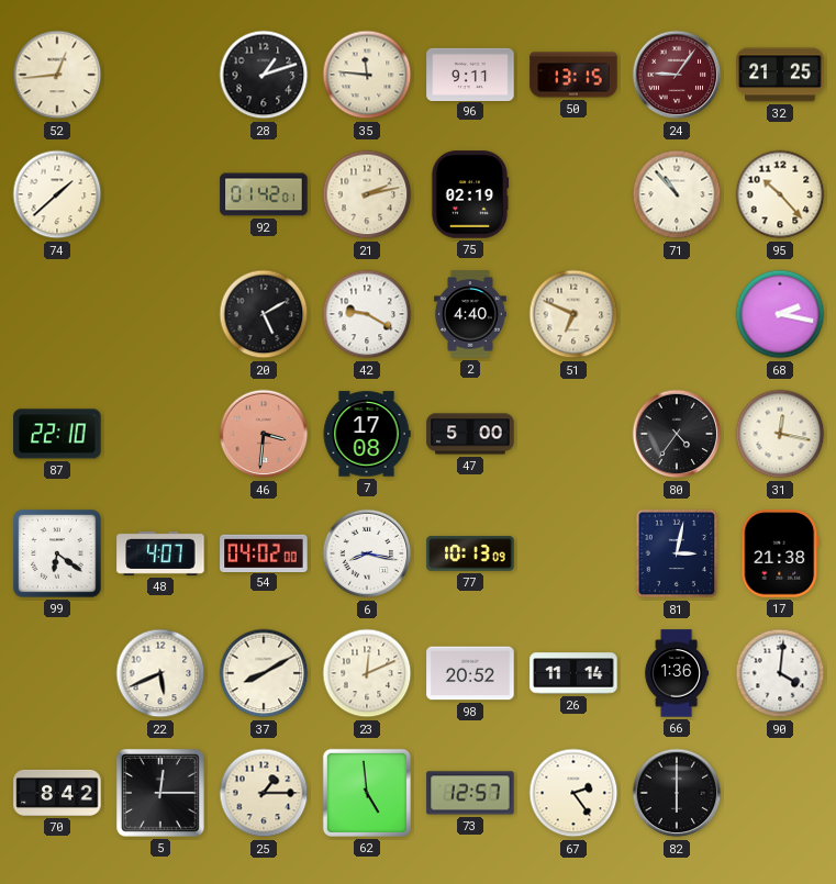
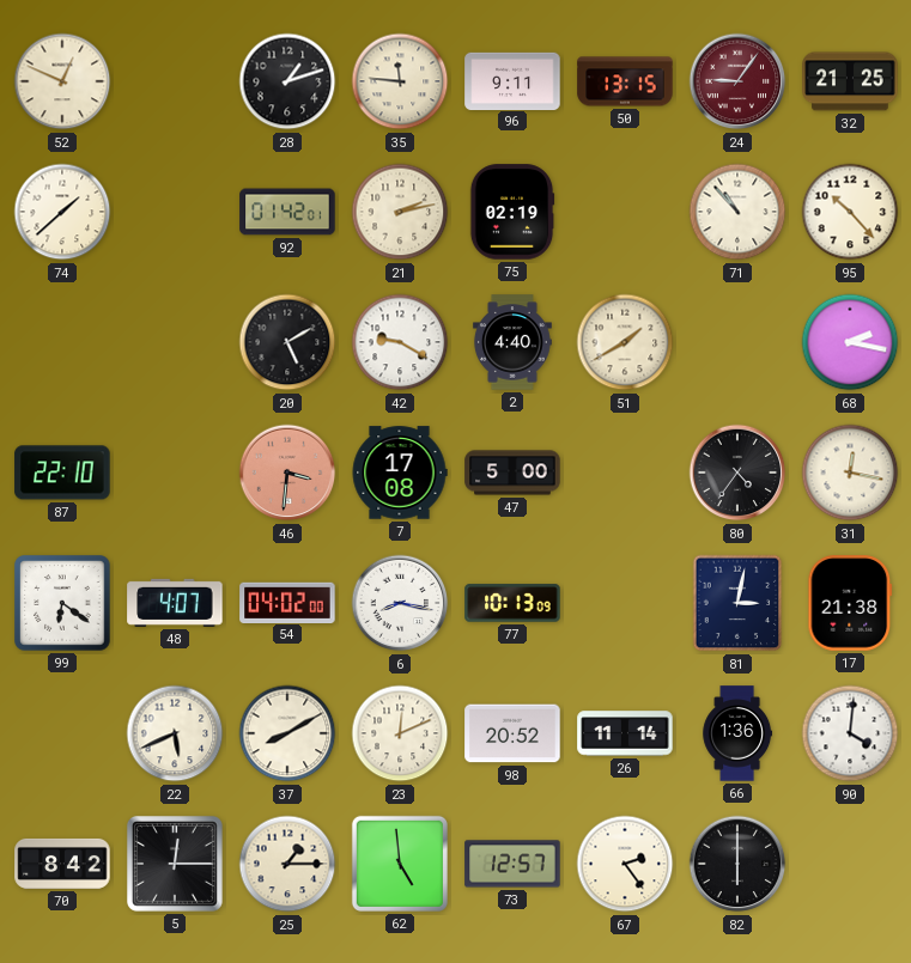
52: 12:44 -> 12:49
51: 6:49 -> 1:40
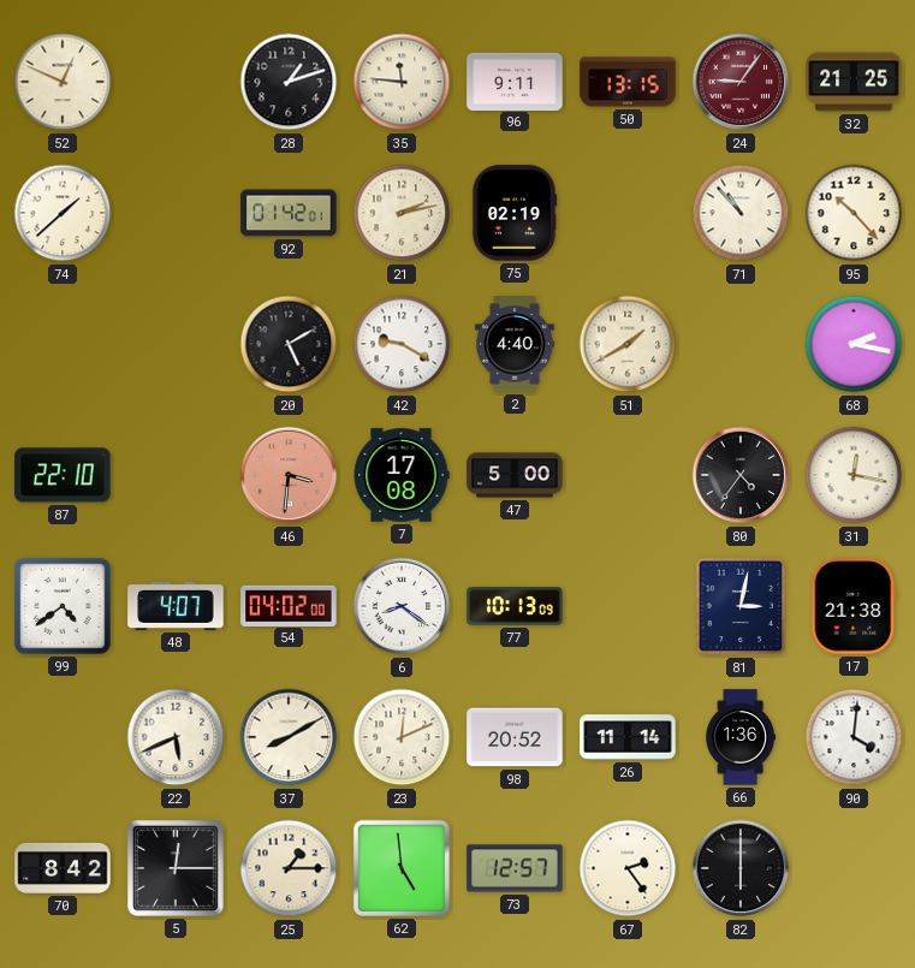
99: 6:21 -> 4:39
6: 8:17 -> 8:21
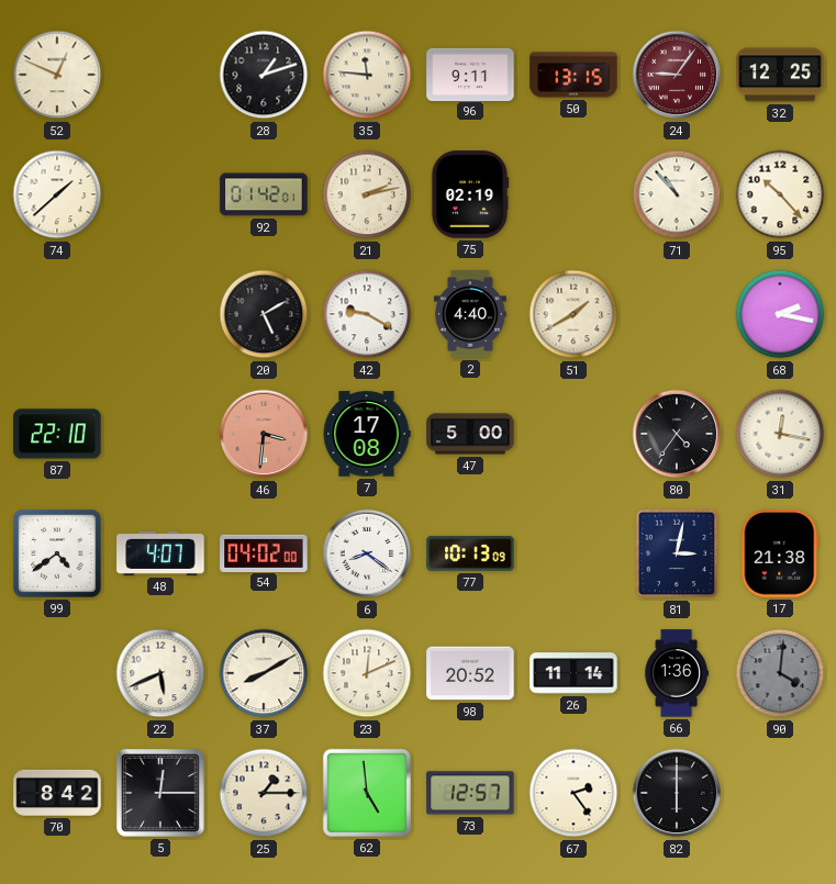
32: 21:25 -> 12:25
90 dial: white -> grey
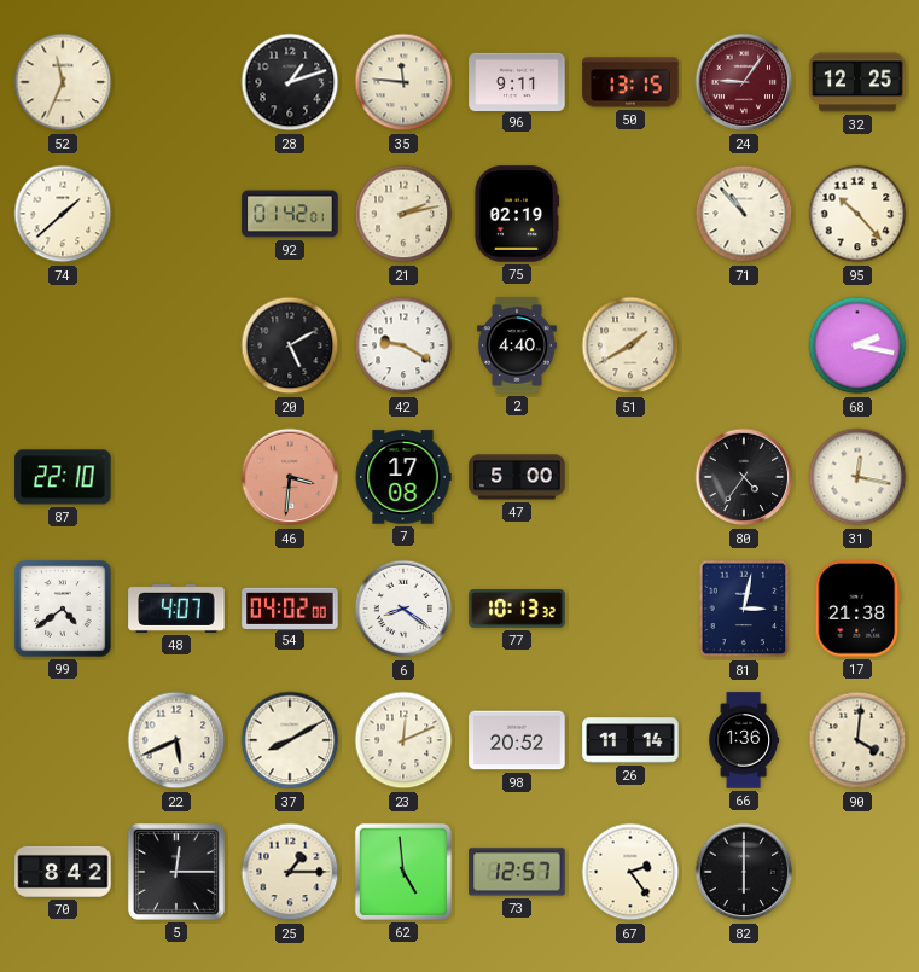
52: 12:49 -> 11:34
77: 10:13:09 -> 10:13:32
90 dial: grey -> cream
